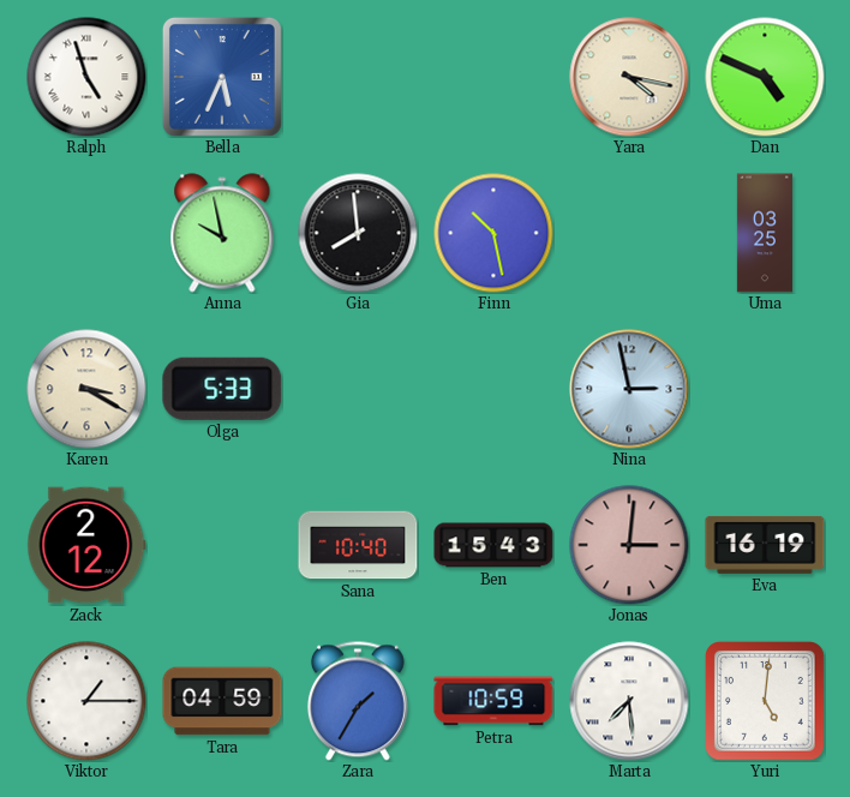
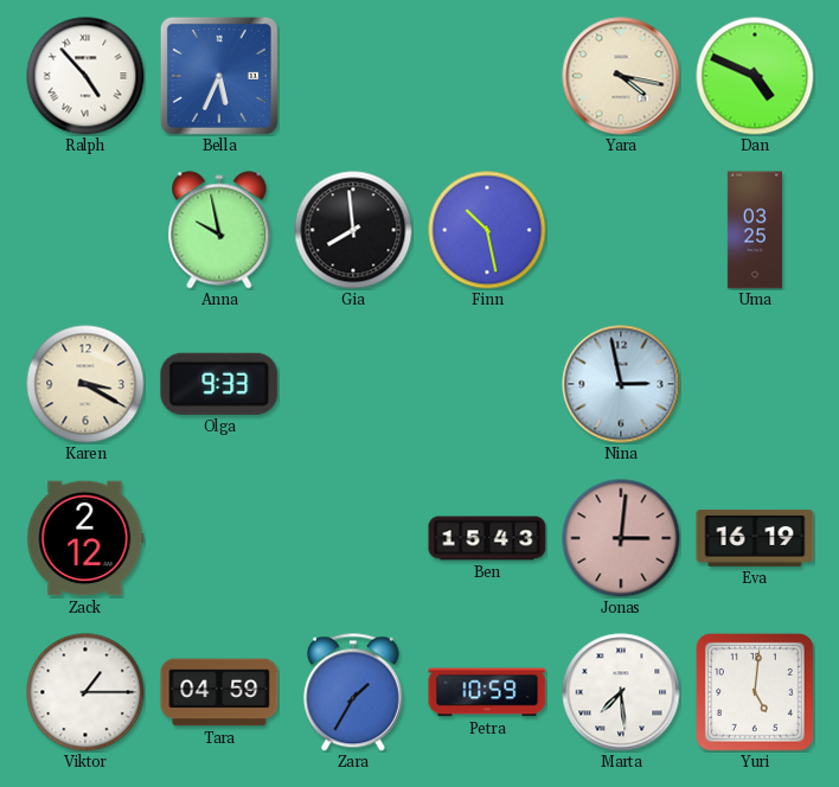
Ralph: 4:57 -> 4:53
Olga: 5:33 -> 9:33
Sana: 10:40 -> none
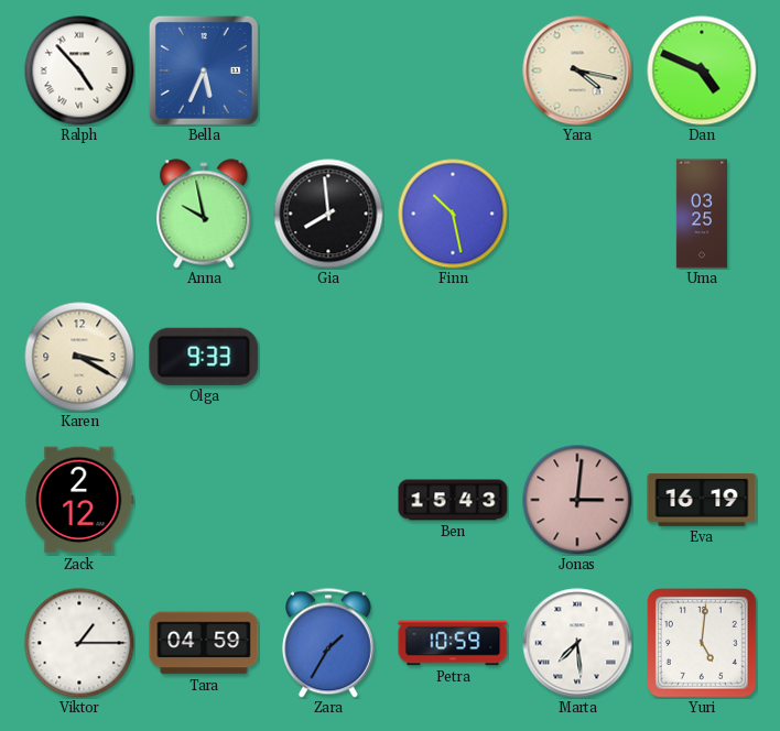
Nina: 2:58 -> none
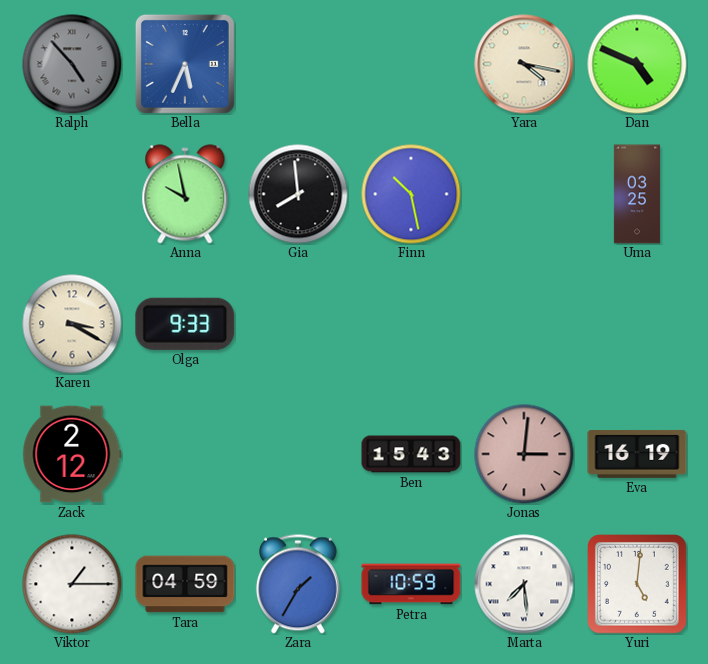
Ralph dial: white -> grey
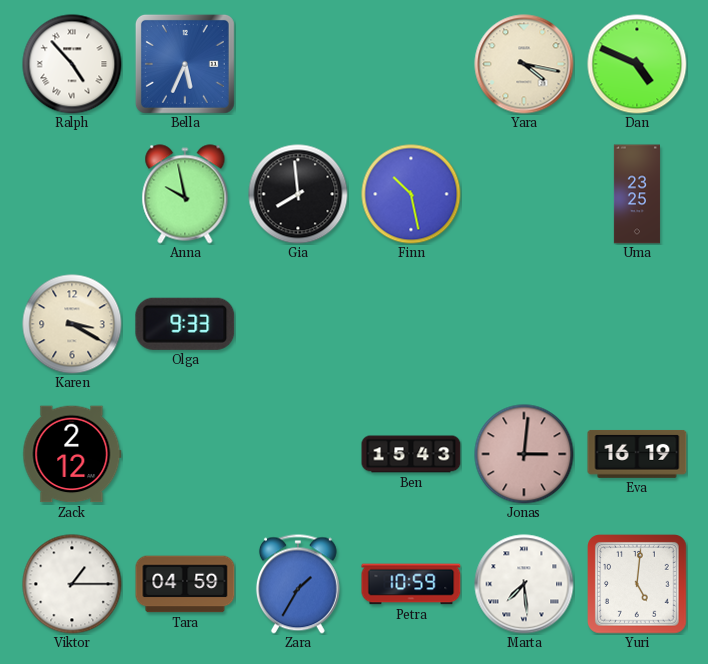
Ralph dial: grey -> white
Uma: 03:25 -> 23:25
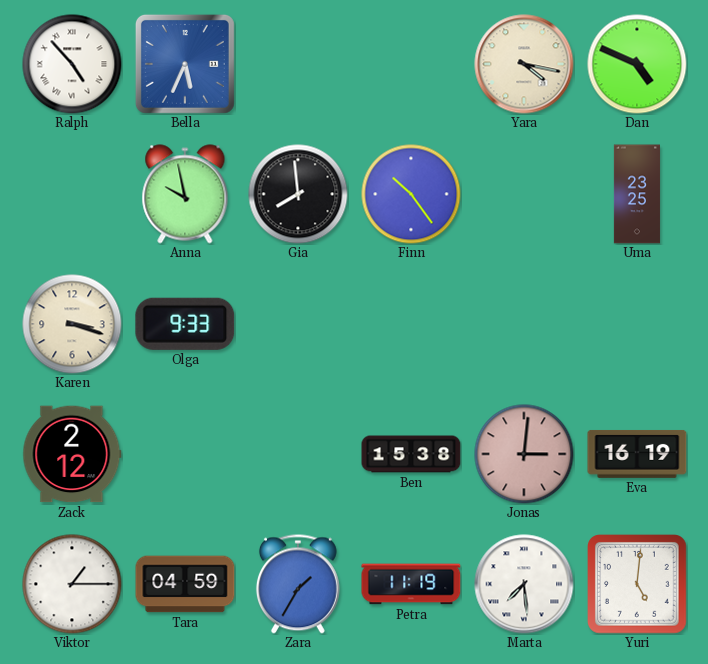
Finn: 10:28 -> 10:24
Karen: 3:20 -> 3:18
Ben: 15:43 -> 15:38
Petra: 10:59 -> 11:19
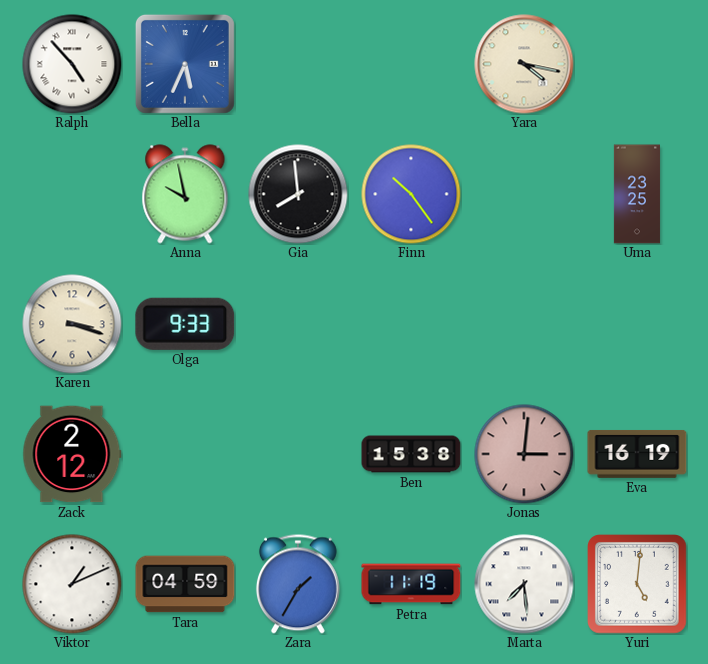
Dan: 4:49 -> none
Viktor: 1:15 -> 1:11
